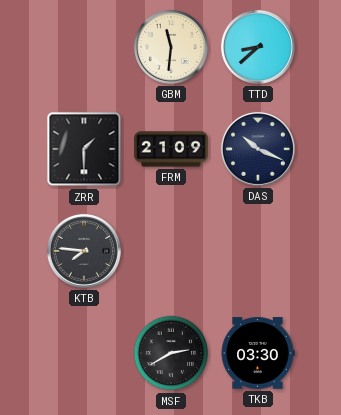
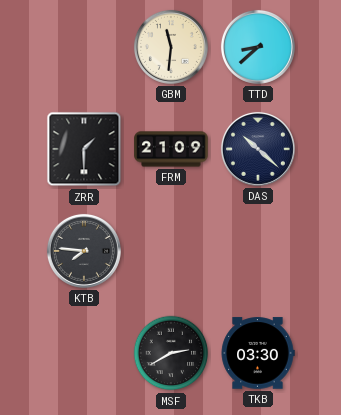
DAS: 10:19 -> 10:22
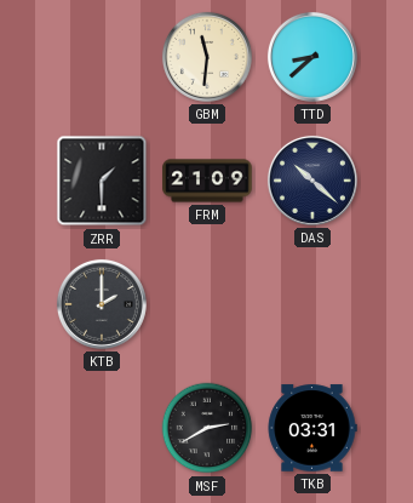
KTB: 7:46 -> 2:00
TKB: 03:30 -> 03:31
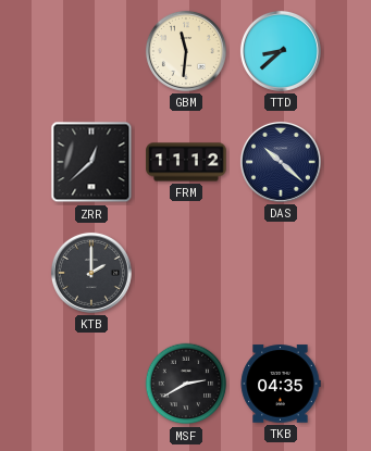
ZRR: 1:30 -> 12:38
FRM: 21:09 -> 11:12
TKB: 03:31 -> 04:35
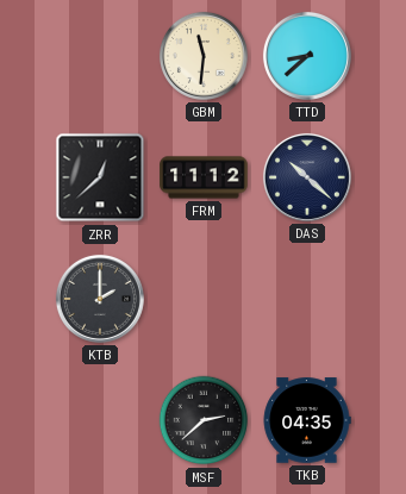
MSF: 2:40 -> 2:38
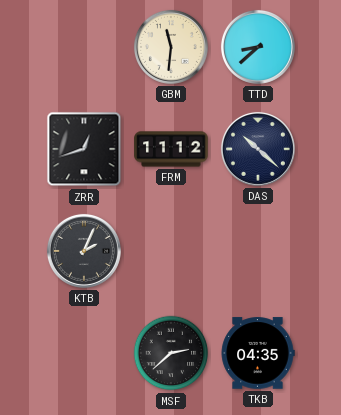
ZRR: 12:38 -> 12:42
KTB: 2:00 -> 2:04
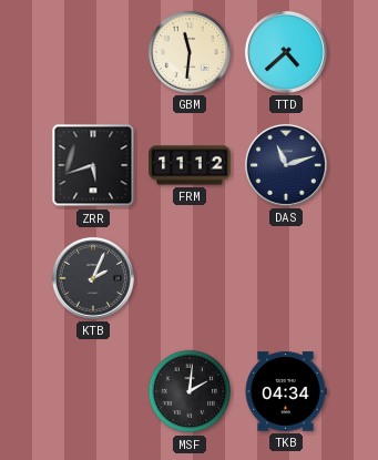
TTD: 8:38 -> 4:38
ZRR: 12:42 -> 5:42
DAS: 10:22 -> 11:12
MSF: 2:38 -> 2:01
TKB: 04:35 -> 04:34
